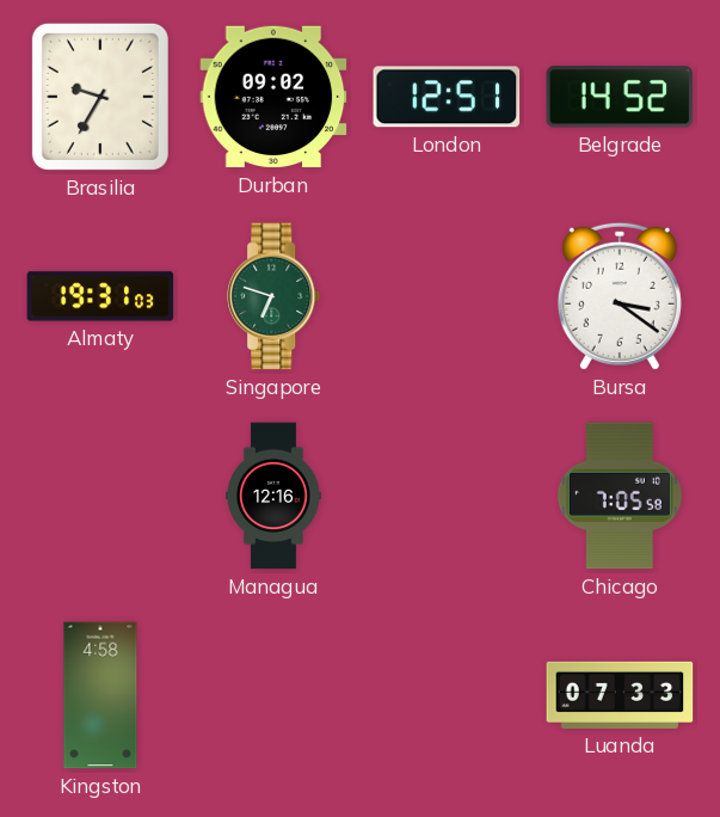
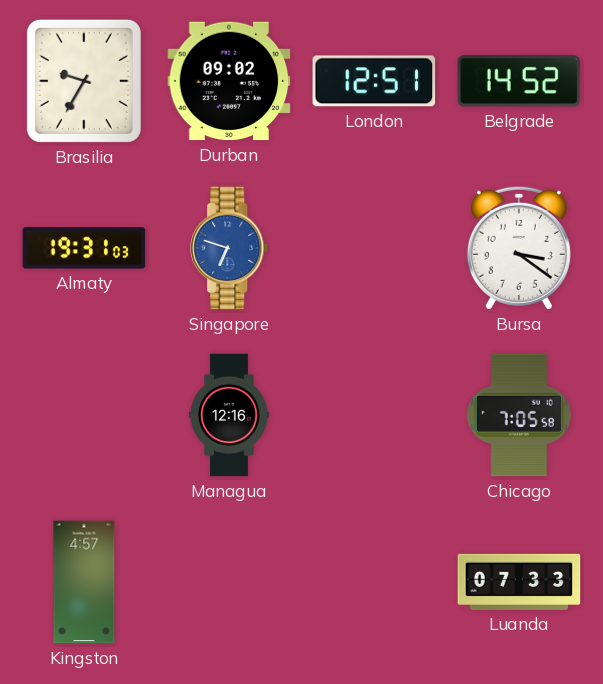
Singapore dial: green -> blue
Kingston: 4:58 -> 4:57
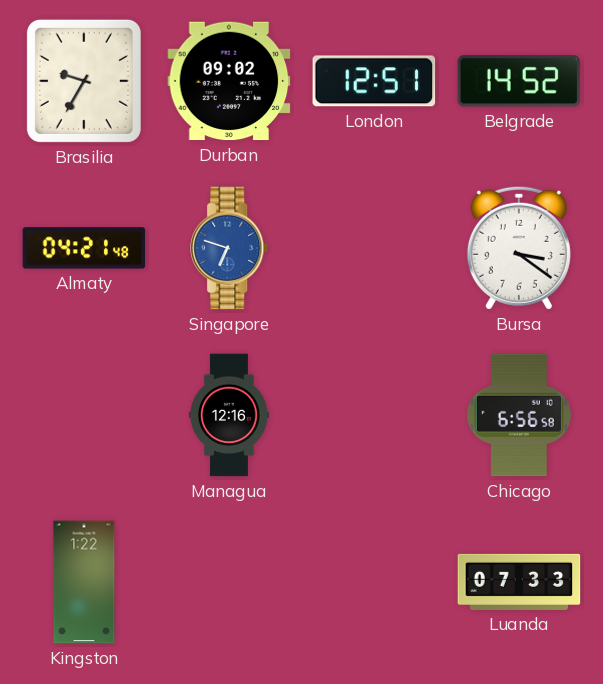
Almaty: 19:31 -> 04:21
Chicago: 7:05 -> 6:56
Kingston: 4:57 -> 1:22
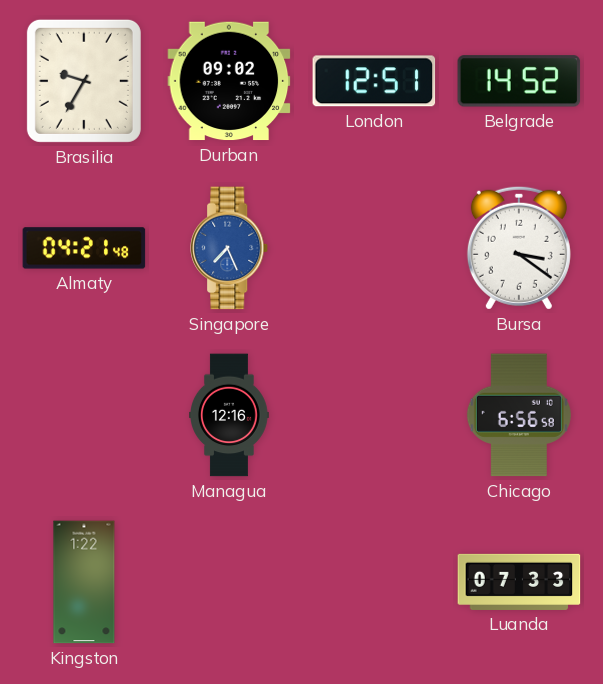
Singapore: 6:48 -> 7:26
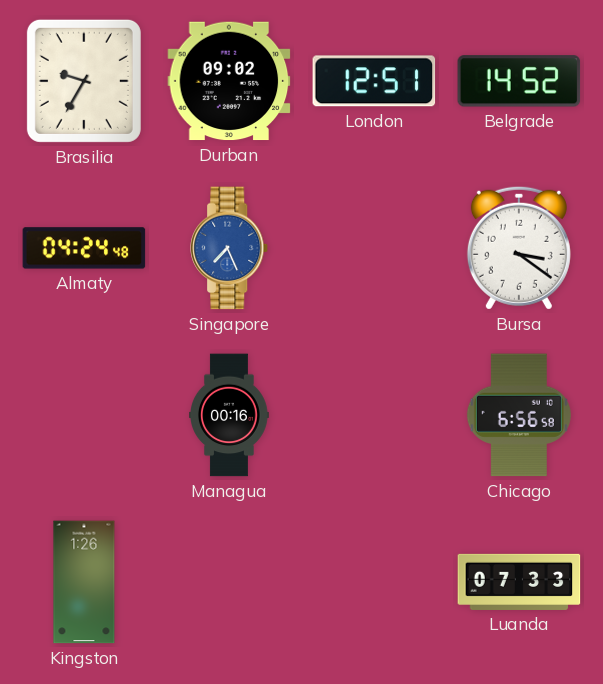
Almaty: 04:21 -> 04:24
Managua: 12:16 -> 00:16
Kingston: 1:22 -> 1:26
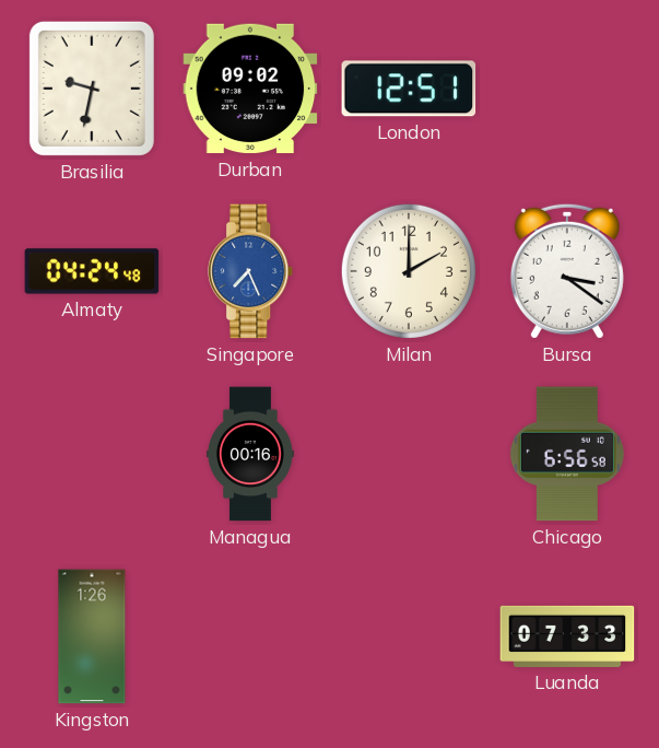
Brasilia: 9:35 -> 9:32
Belgrade: 14:52 -> none
Milan: none -> 2:00
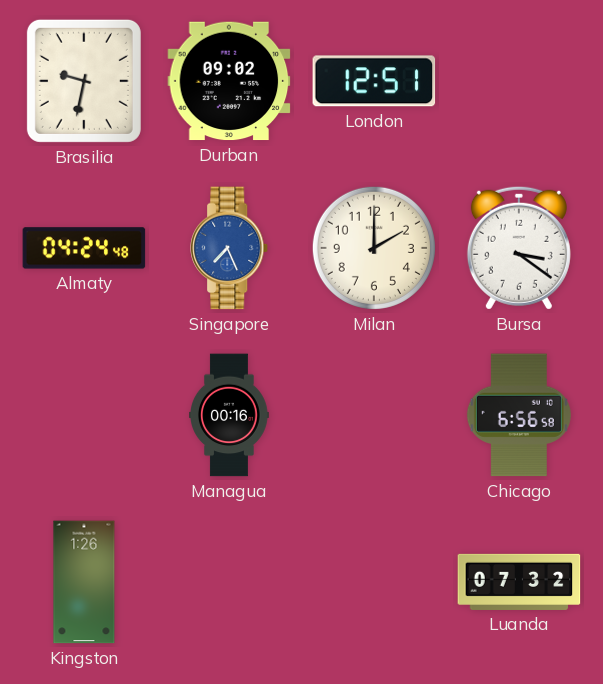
Luanda: 07:33 -> 07:32
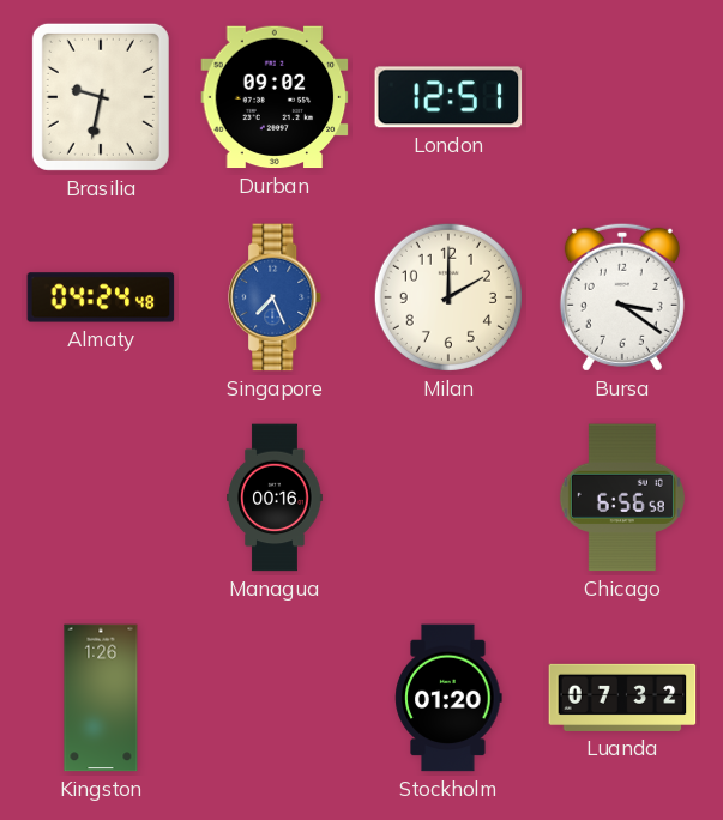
Stockholm: none -> 01:20
